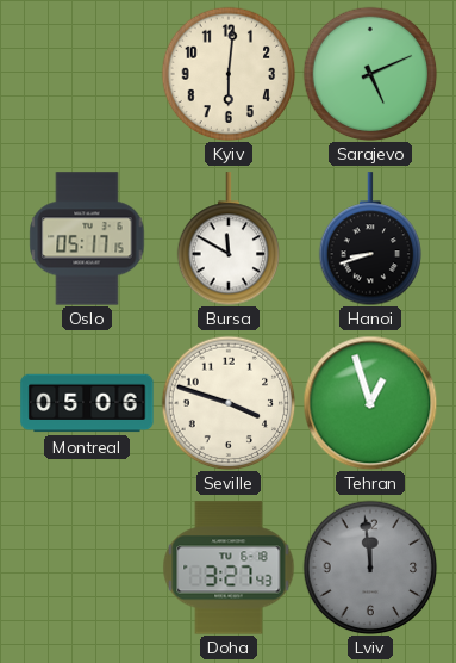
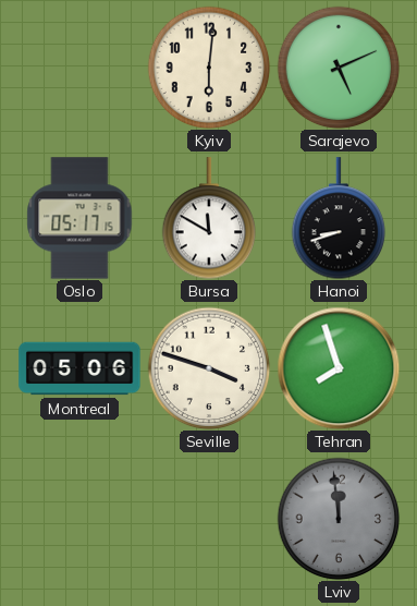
Tehran: 12:57 -> 7:57
Doha: 3:27 -> none
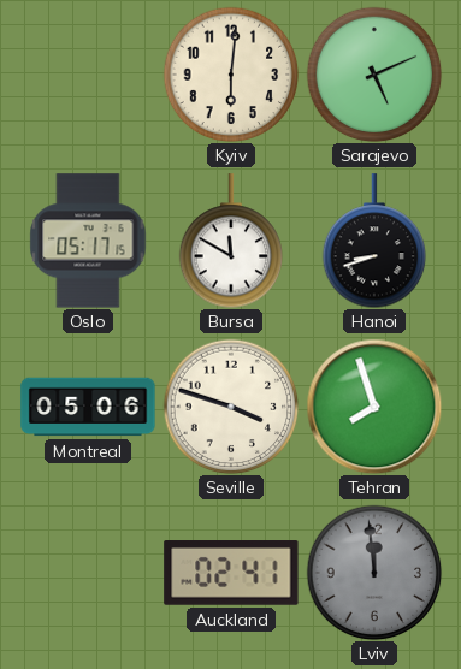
Auckland: none -> 02:41
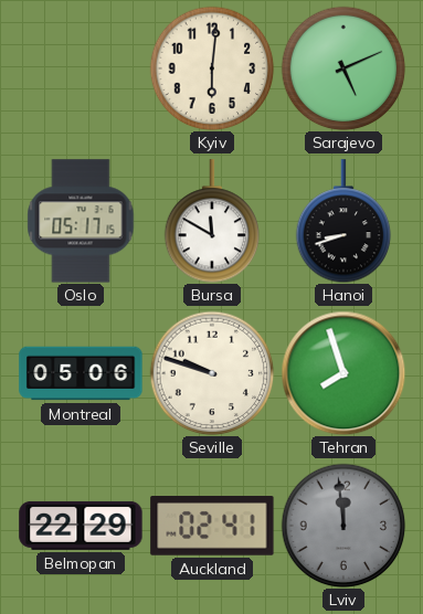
Seville: 3:48 -> 9:48
Belmopan: none -> 22:29
